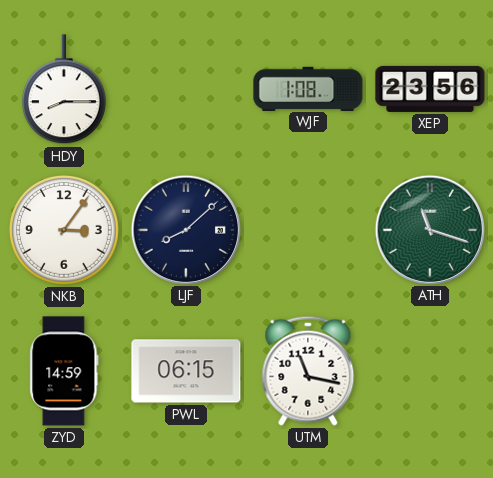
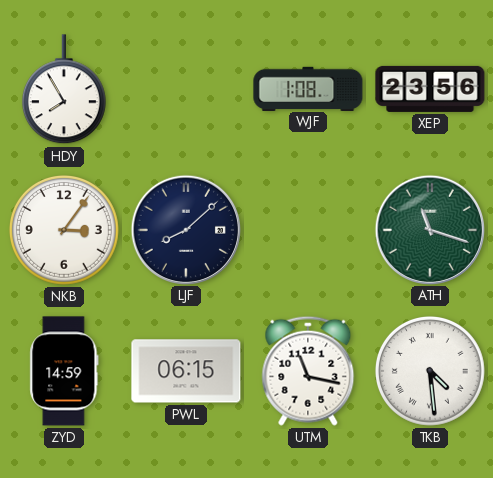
HDY: 8:15 -> 7:55
TKB: none -> 4:29
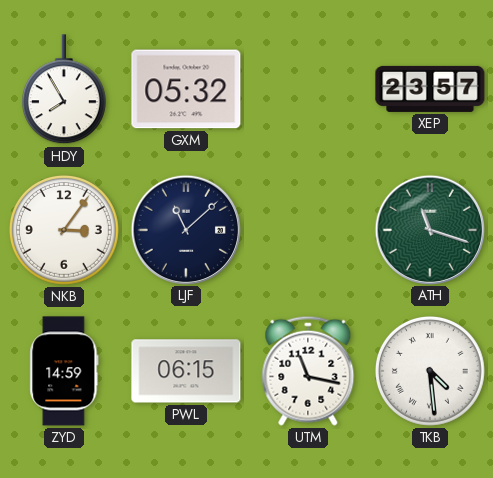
GXM: none -> 05:32
WJF: 1:08 -> none
XEP: 23:56 -> 23:57
LJF: 8:08 -> 11:08
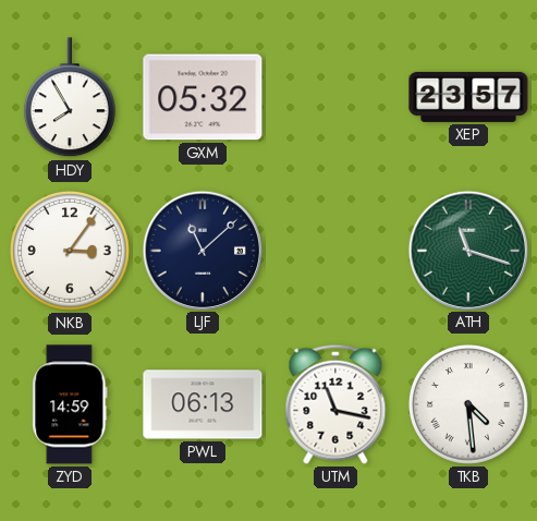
PWL: 06:15 -> 06:13
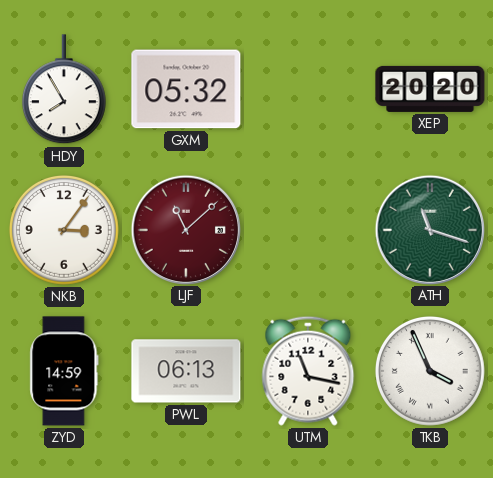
XEP: 23:57 -> 20:20
LJF dial: navy -> burgundy
TKB: 4:29 -> 3:56
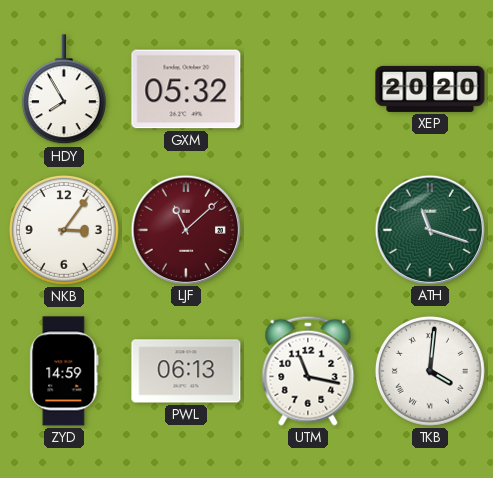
TKB: 3:56 -> 4:01
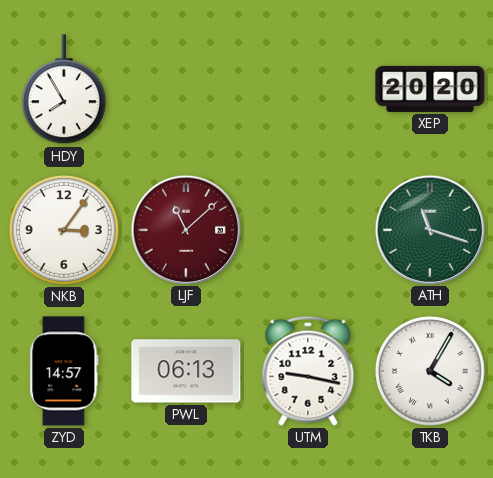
GXM: 05:32 -> none
ZYD: 14:59 -> 14:57
UTM: 11:17 -> 9:17
TKB: 4:01 -> 4:05
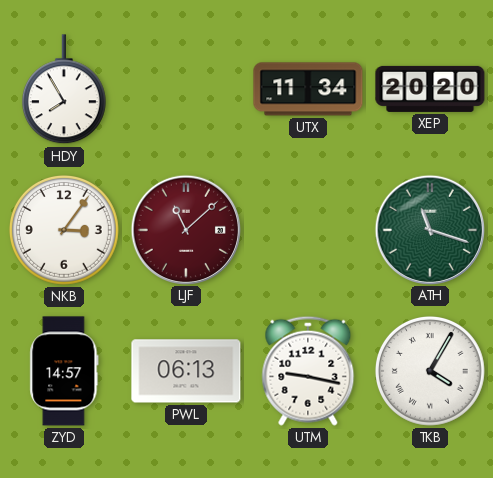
UTX: none -> 11:34
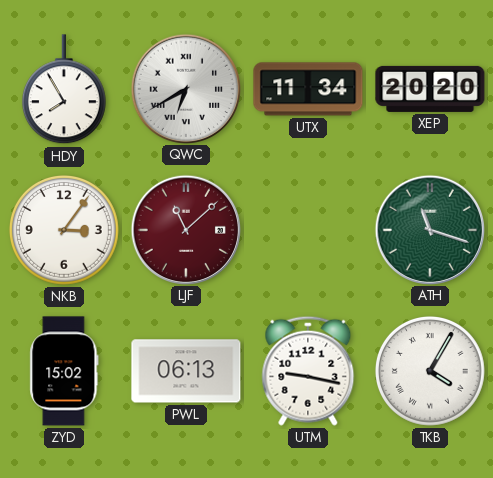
QWC: none -> 6:40
ZYD: 14:57 -> 15:02
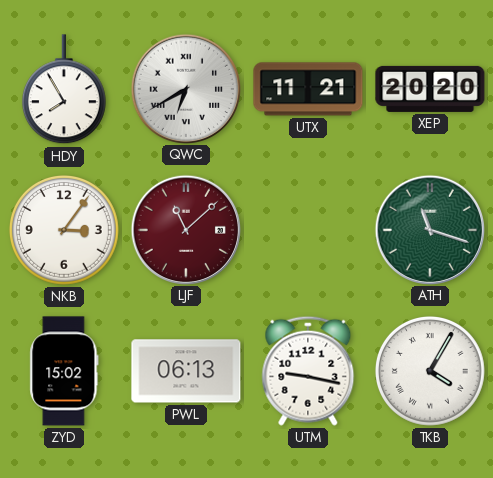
UTX: 11:34 -> 11:21
